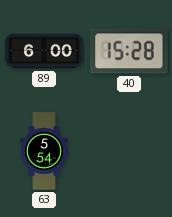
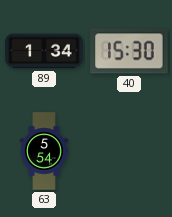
89: 6:00 -> 1:34
40: 15:28 -> 15:30
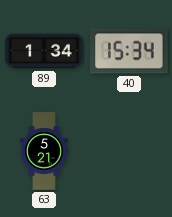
40: 15:30 -> 15:34
63: 5:54 -> 5:21
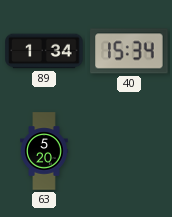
63: 5:21 -> 5:20
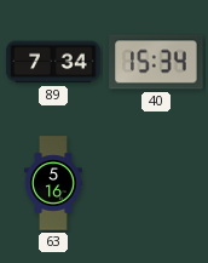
89: 1:34 -> 7:34
63: 5:20 -> 5:16
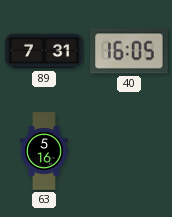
89: 7:34 -> 7:31
40: 15:34 -> 16:05
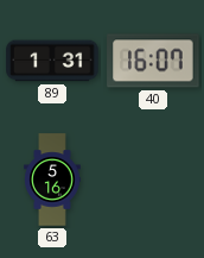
89: 7:31 -> 1:31
40: 16:05 -> 16:07
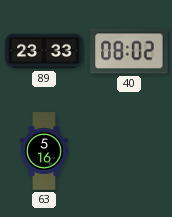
89: 1:31 -> 23:33
40: 16:07 -> 08:02
